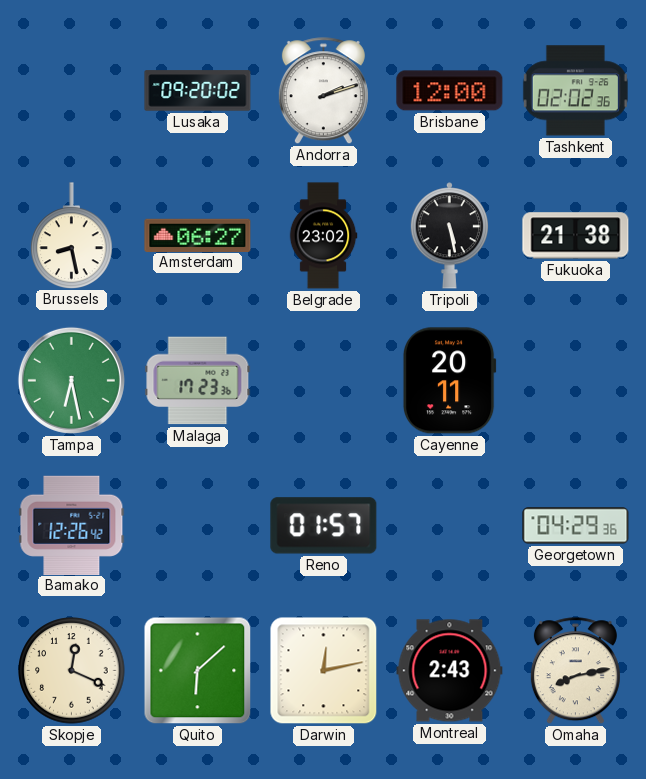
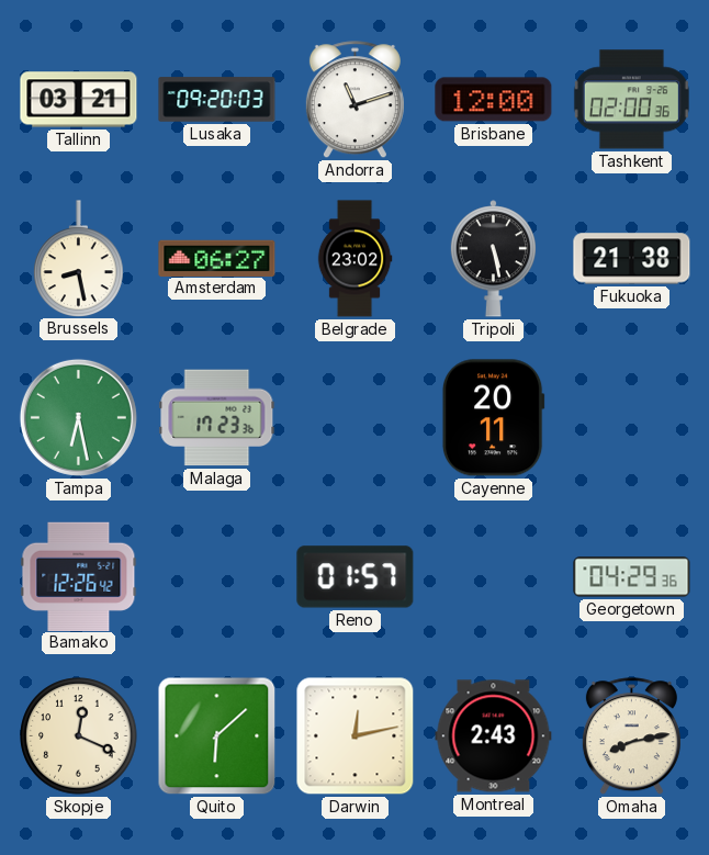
Tallinn: none -> 03:21
Lusaka: 09:20:02 -> 09:20:03
Andorra: 2:12 -> 11:12
Tashkent: 02:02 -> 02:00
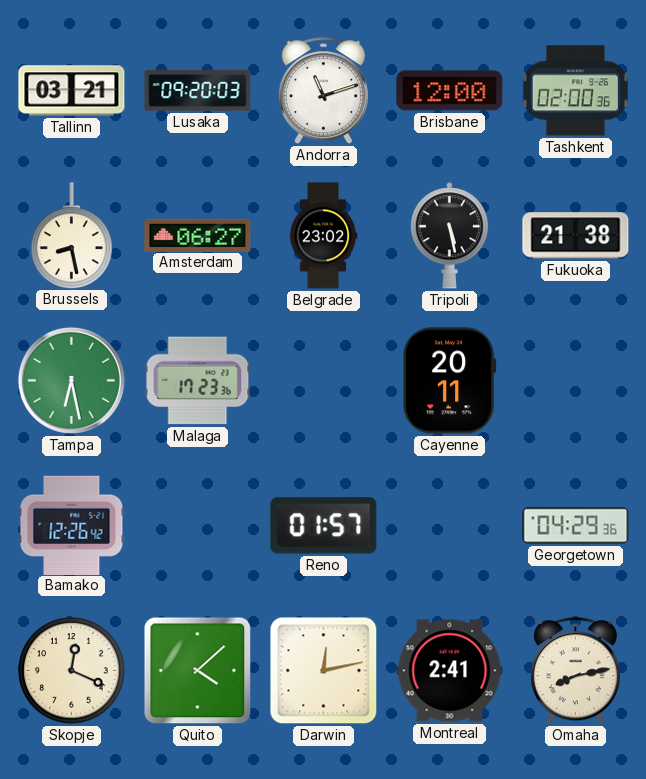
Quito: 6:08 -> 4:08
Montreal: 2:43 -> 2:41
